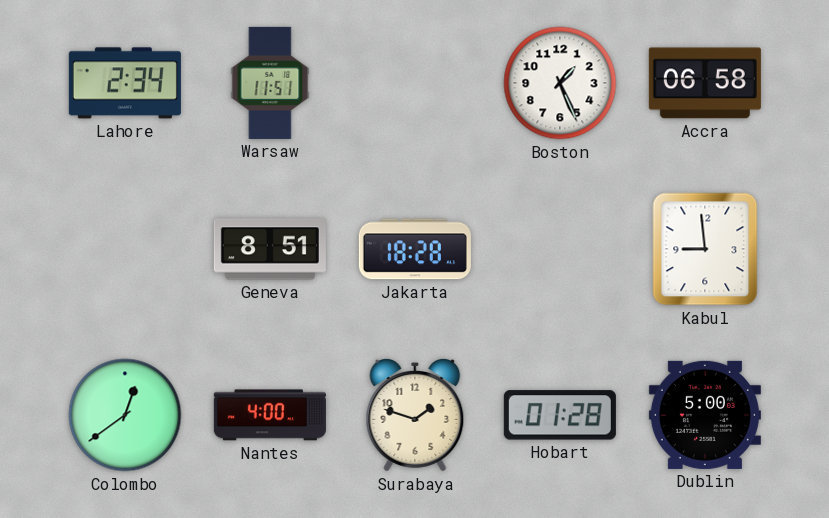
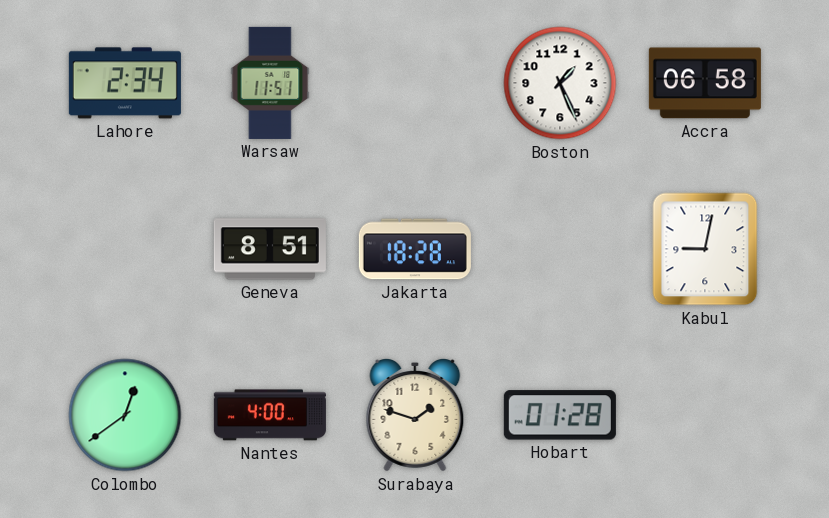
Kabul: 8:59 -> 9:02
Dublin: 5:00 -> none
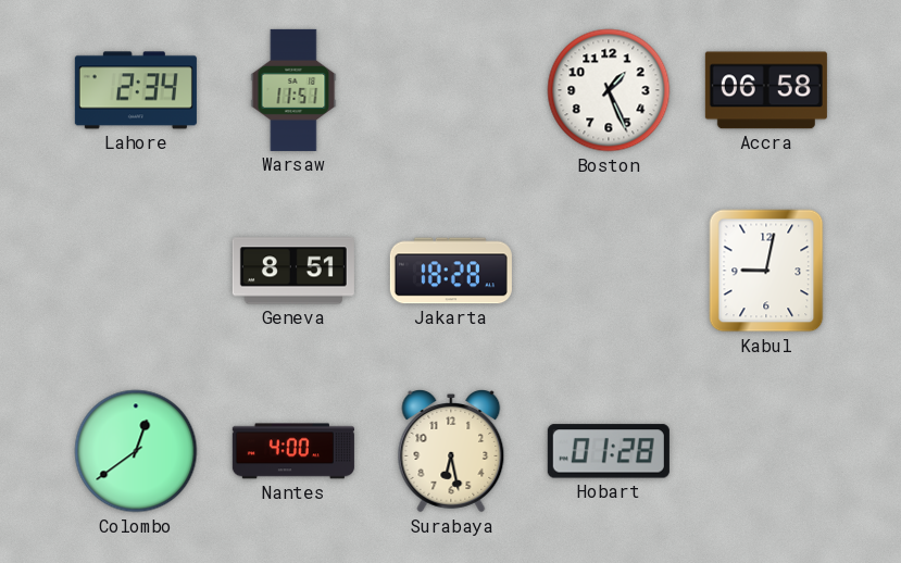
Surabaya: 1:48 -> 6:28
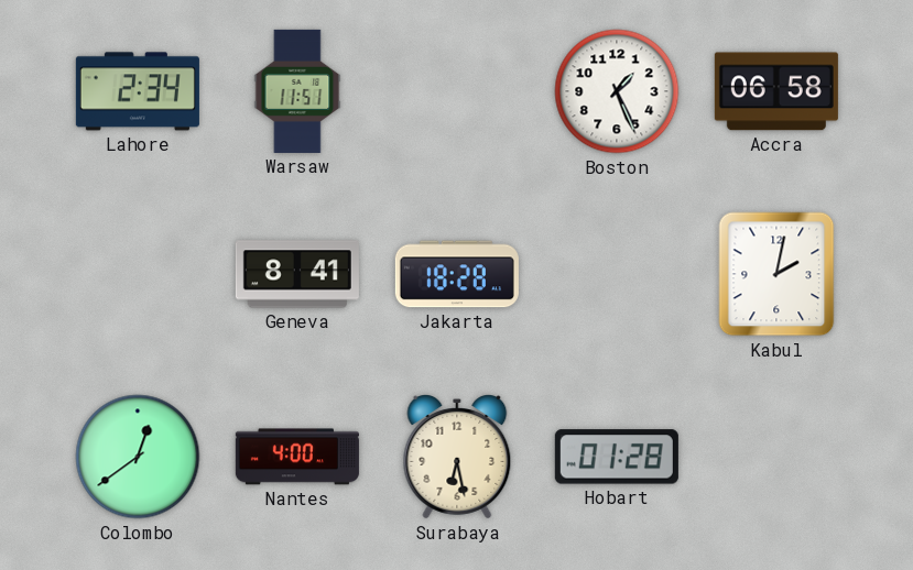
Geneva: 8:51 -> 8:41
Kabul: 9:02 -> 2:02
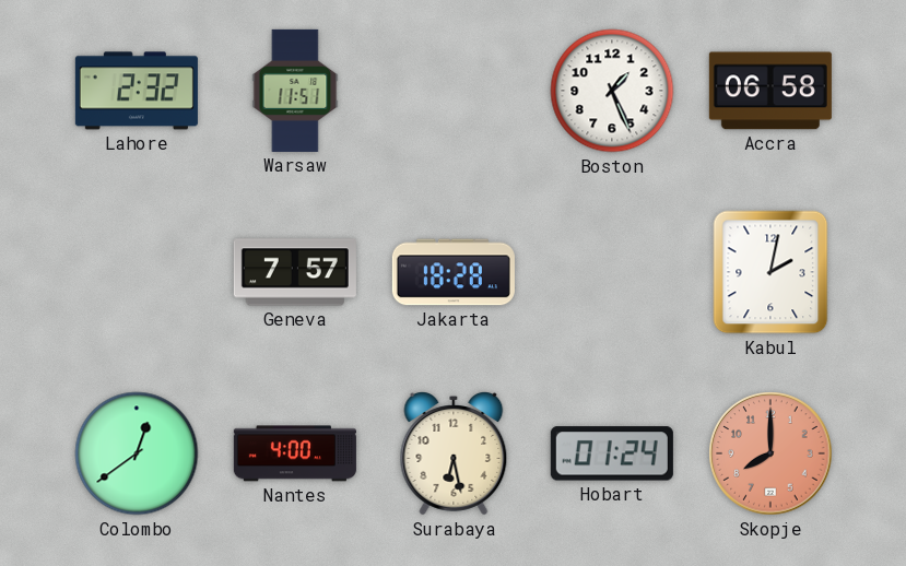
Lahore: 2:34 -> 2:32
Geneva: 8:41 -> 7:57
Hobart: 01:28 -> 01:24
Skopje: none -> 8:00
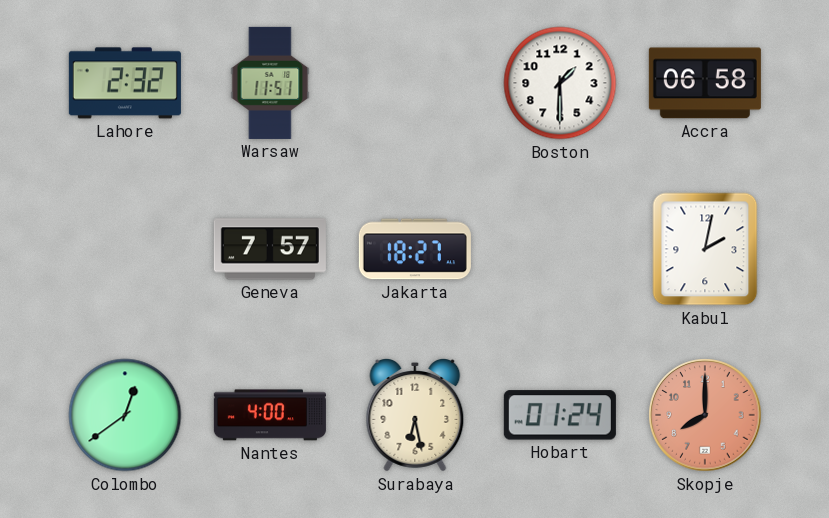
Boston: 1:26 -> 1:30
Jakarta: 18:28 -> 18:27
